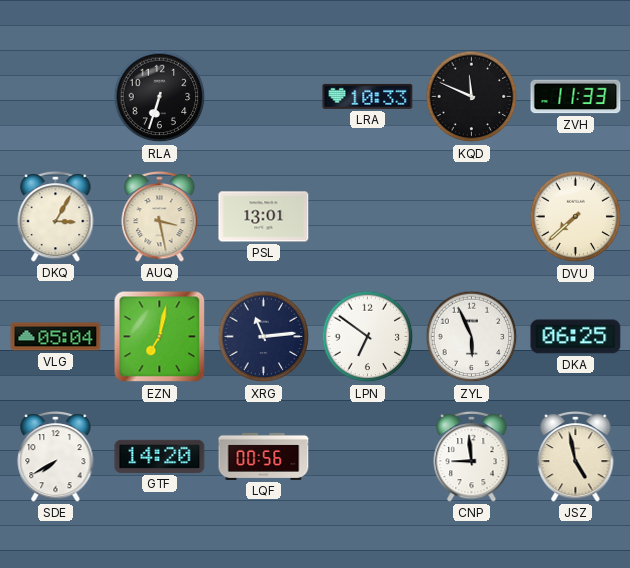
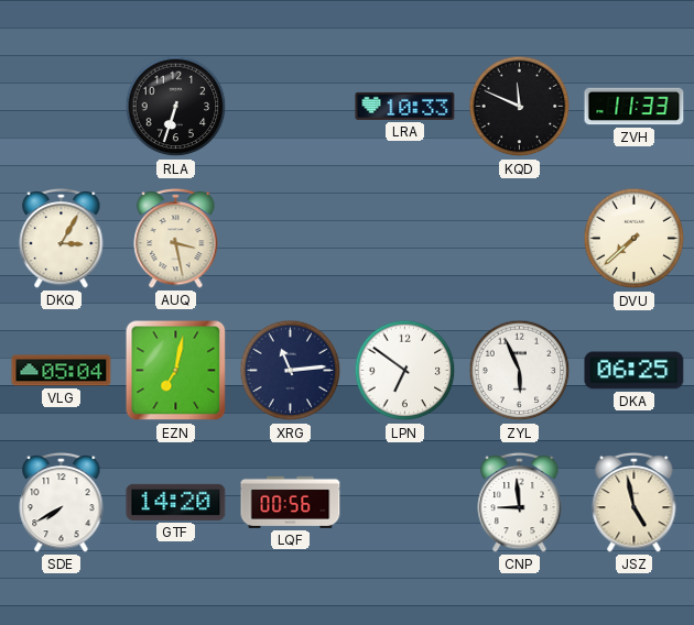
PSL: 13:01 -> none
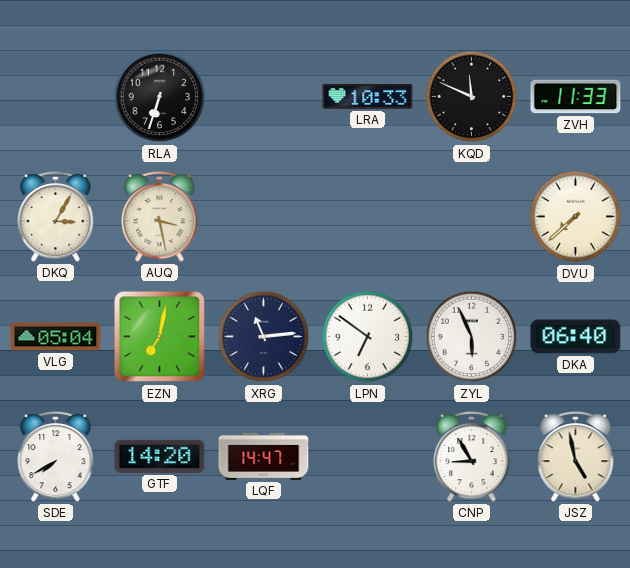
DKA: 06:25 -> 06:40
LQF: 00:56 -> 14:47
CNP: 8:59 -> 8:55
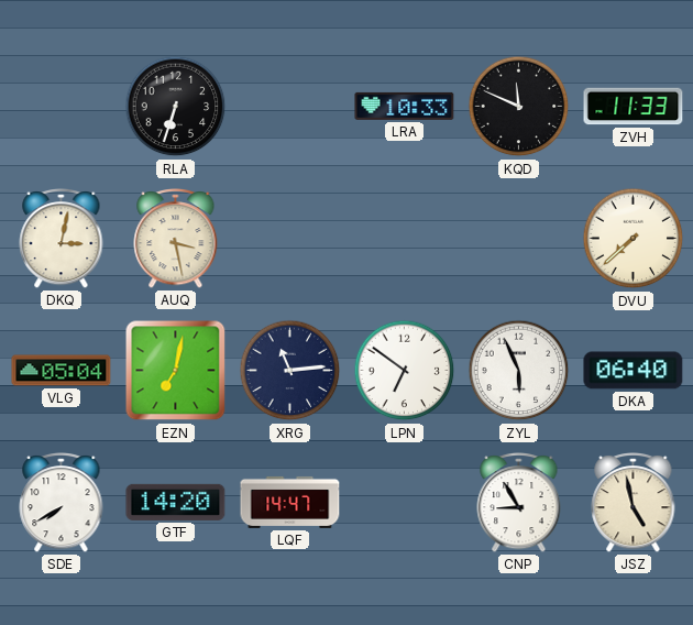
DKQ: 3:05 -> 3:02
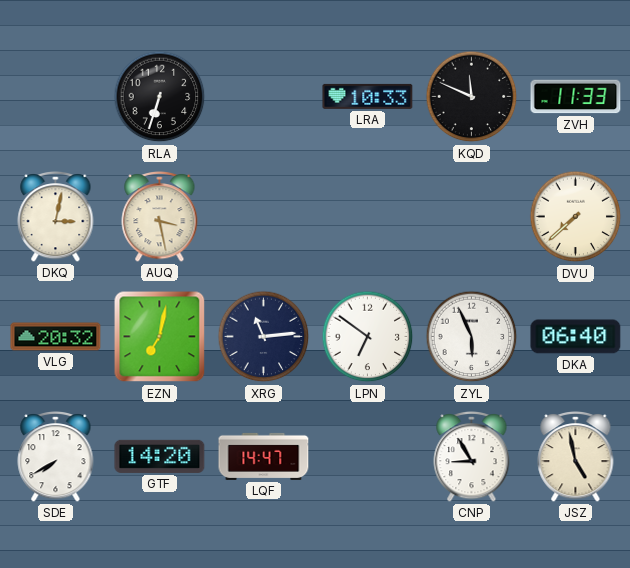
VLG: 05:04 -> 20:32
